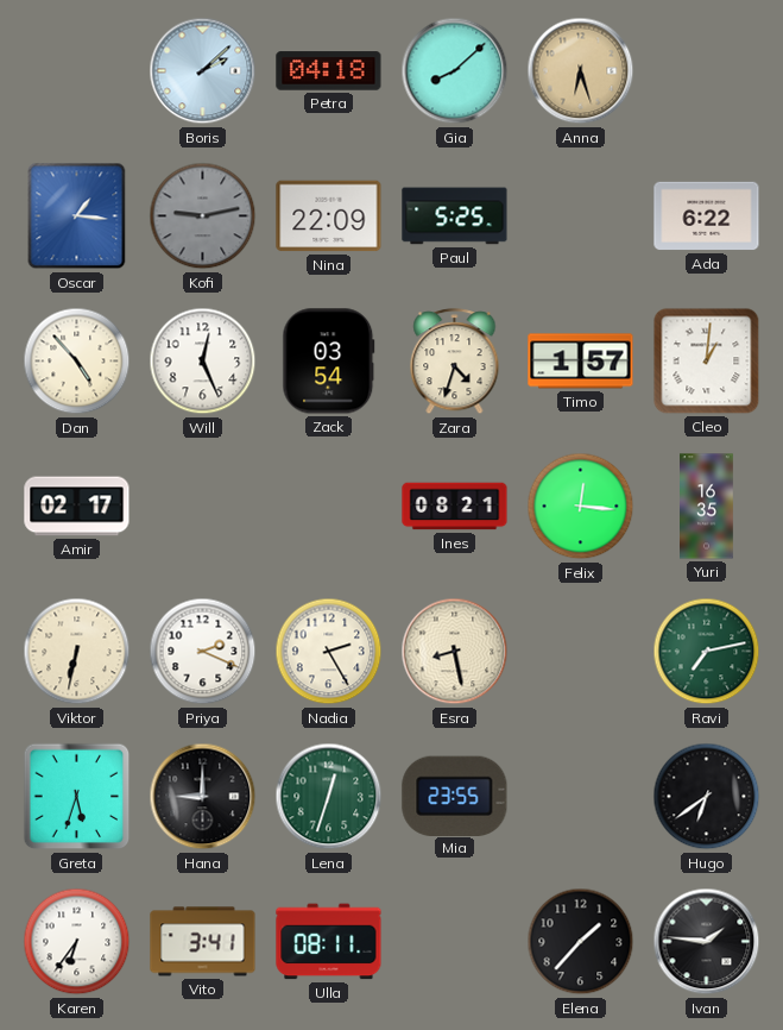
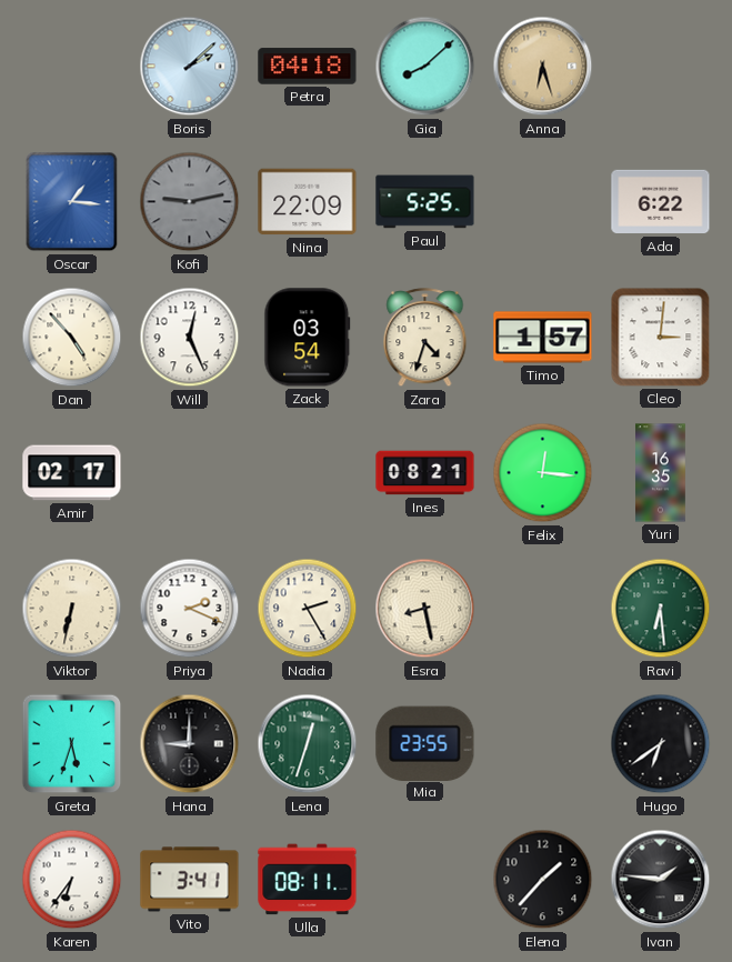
Cleo: 1:01 -> 3:01
Ravi: 7:13 -> 6:29
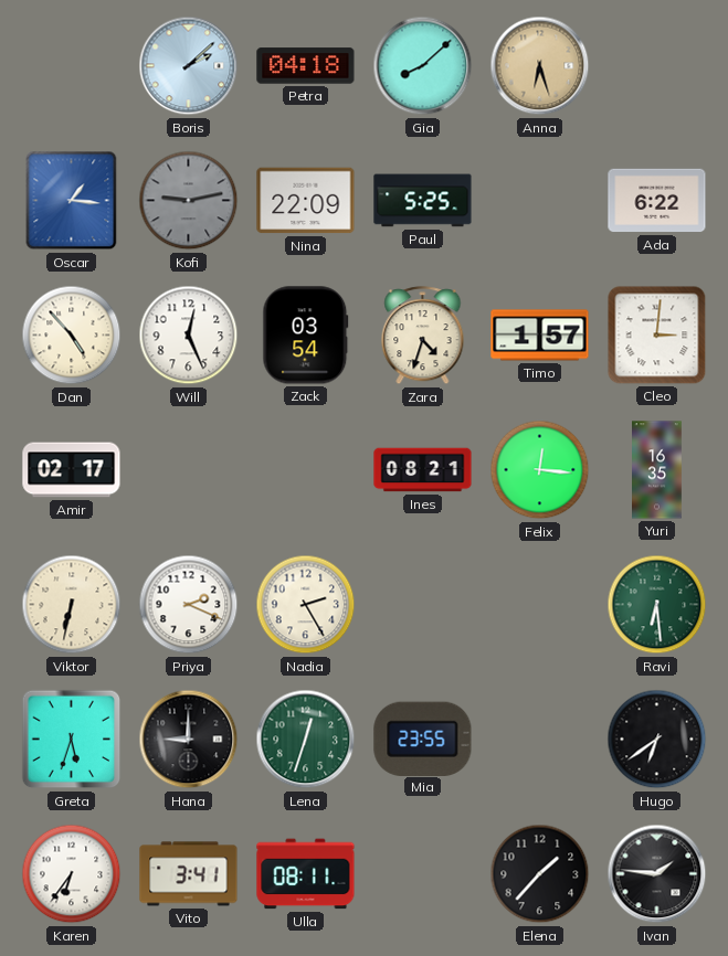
Esra: 8:28 -> none
